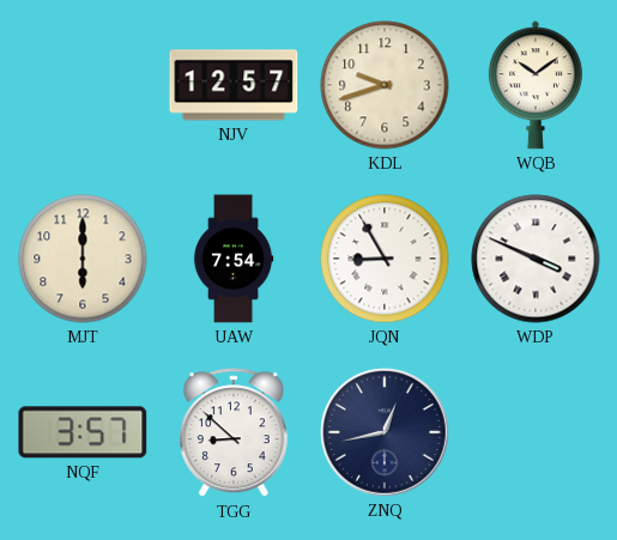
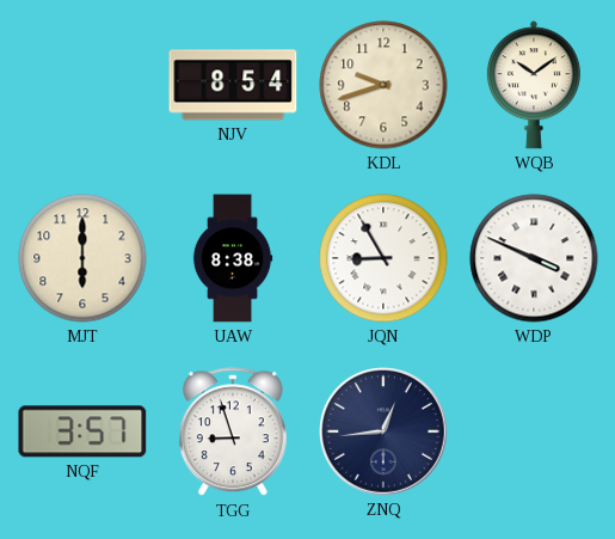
NJV: 12:57 -> 8:54
UAW: 7:54 -> 8:38
TGG: 8:52 -> 8:57
ZNQ: 12:43 -> 12:44
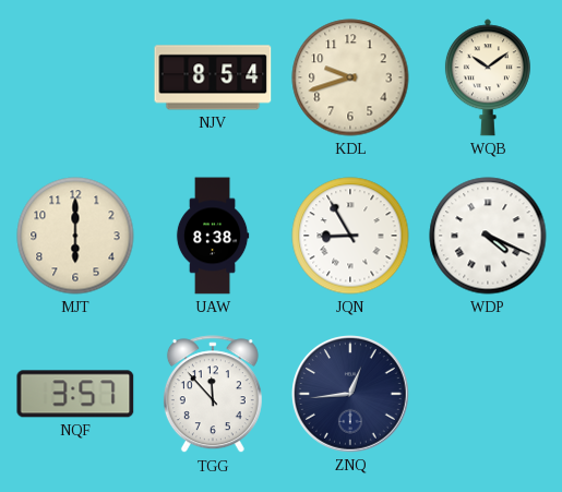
WDP: 3:49 -> 4:19
TGG: 8:57 -> 11:53
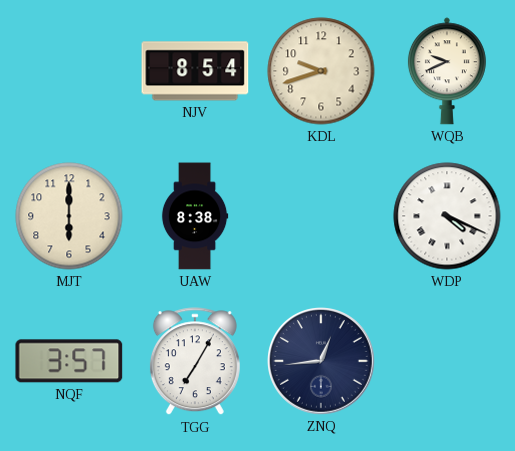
WQB: 10:09 -> 9:41
JQN: 8:55 -> none
TGG: 11:53 -> 7:05
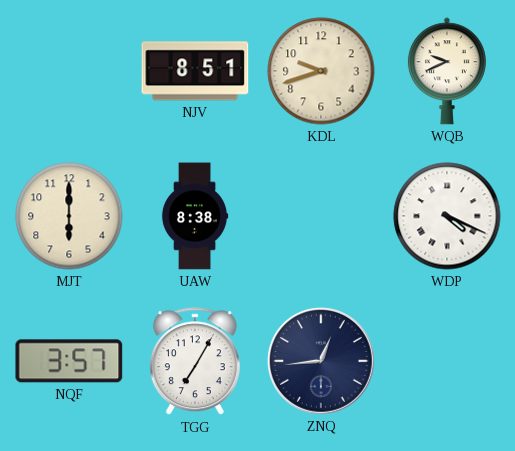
NJV: 8:54 -> 8:51
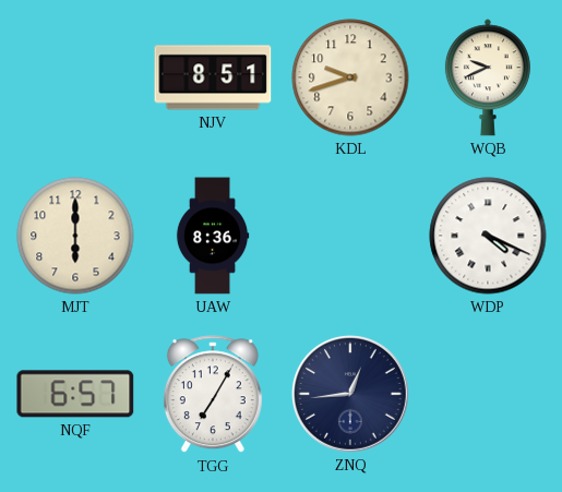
UAW: 8:38 -> 8:36
NQF: 3:57 -> 6:57
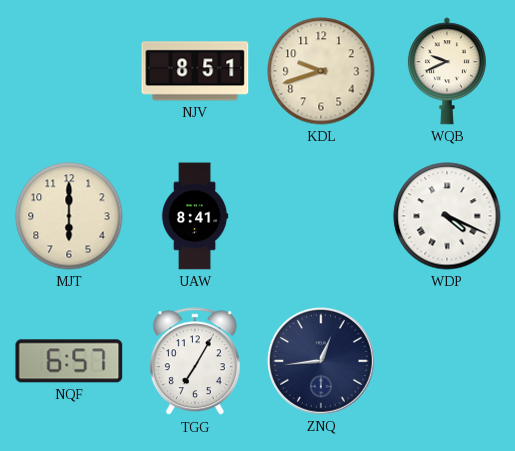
UAW: 8:36 -> 8:41
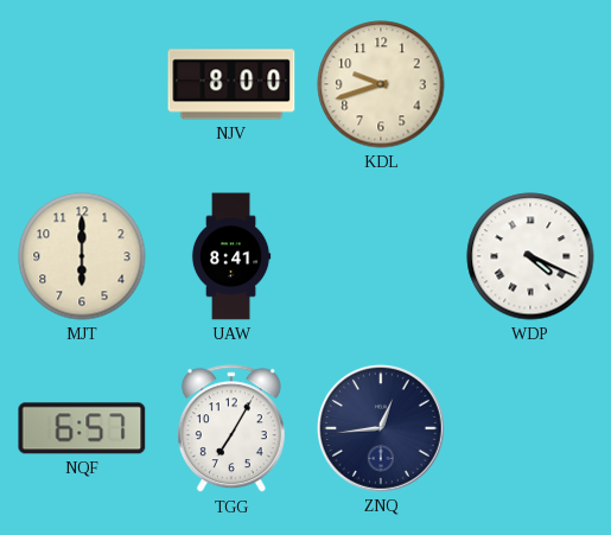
NJV: 8:51 -> 8:00
WQB: 9:41 -> none
